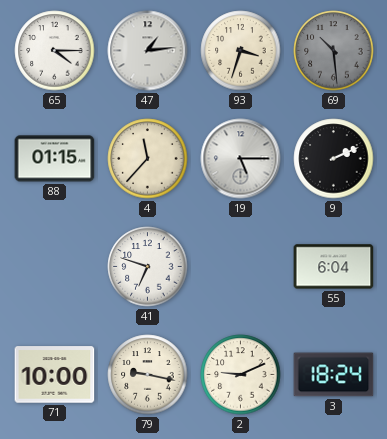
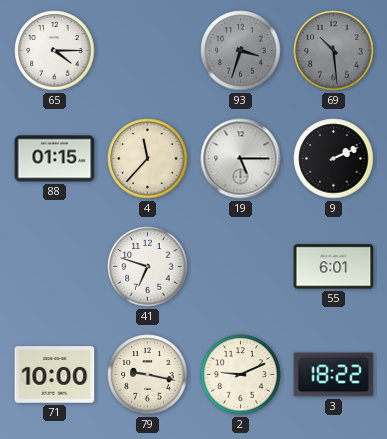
47: 1:14 -> none
93 dial: cream -> grey
55: 6:04 -> 6:01
3: 18:24 -> 18:22
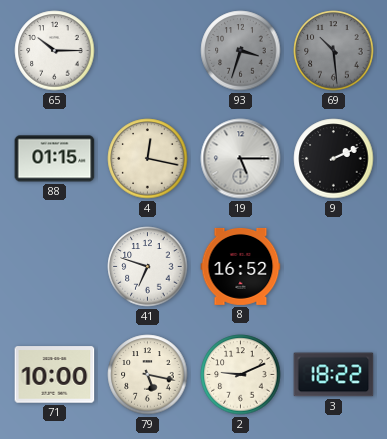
65: 4:15 -> 10:15
4: 11:37 -> 12:17
8: none -> 16:52
55: 6:01 -> none
79: 9:17 -> 5:17
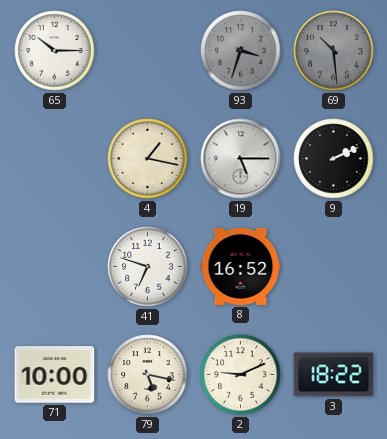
88: 01:15 -> none
4: 12:17 -> 1:17
